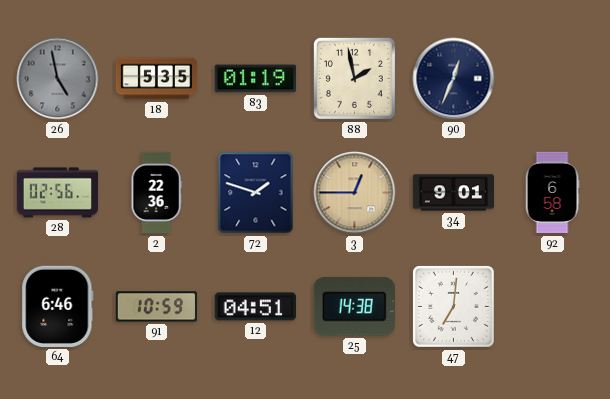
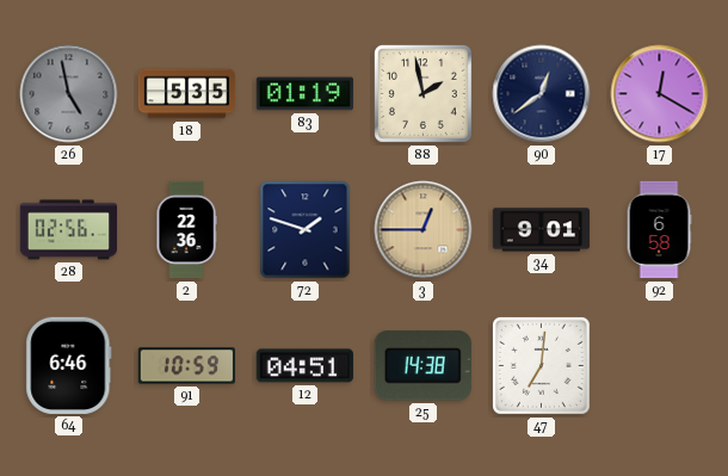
90: 12:34 -> 12:39
17: none -> 12:20
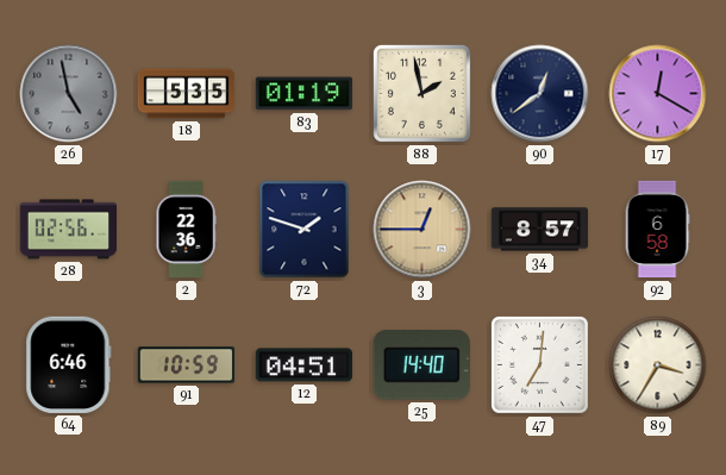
34: 9:01 -> 8:57
25: 14:38 -> 14:40
89: none -> 3:35
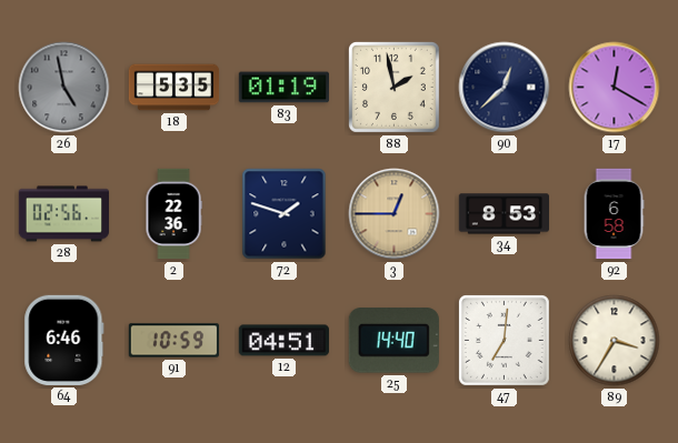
90: 12:39 -> 12:38
34: 8:57 -> 8:53
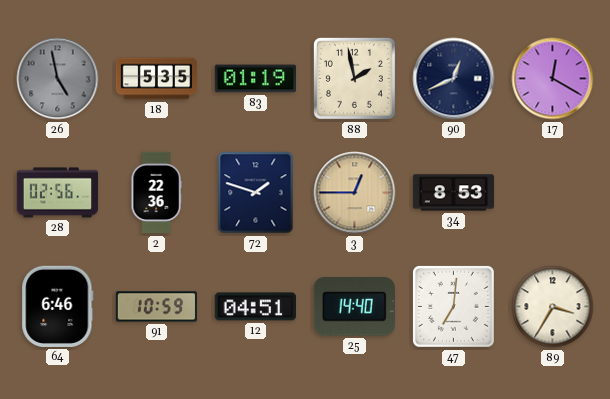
90: 12:38 -> 12:41
92: 6:58 -> none
